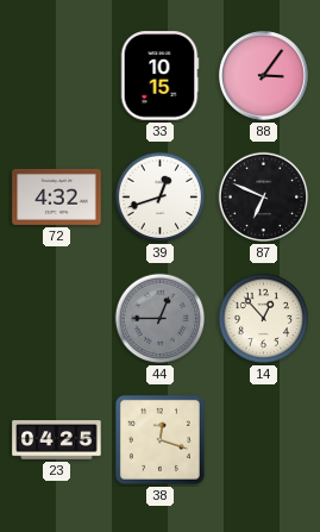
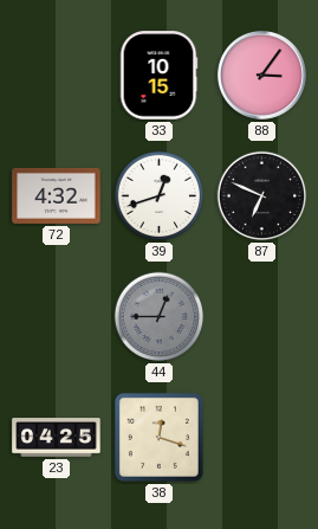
14: 12:53 -> none
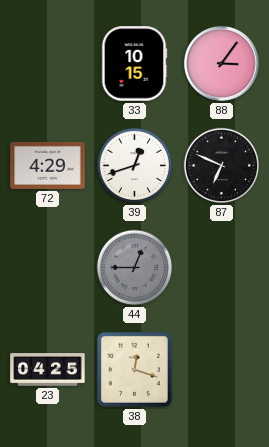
72: 4:32 -> 4:29
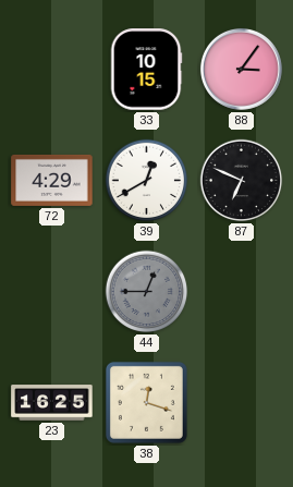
39: 12:42 -> 12:40
23: 04:25 -> 16:25
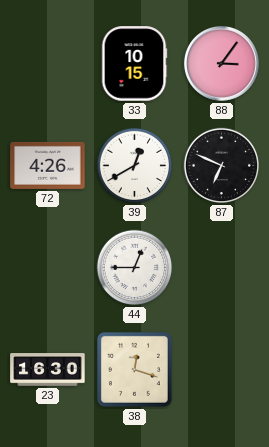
72: 4:29 -> 4:26
44 dial: grey -> white
23: 16:25 -> 16:30
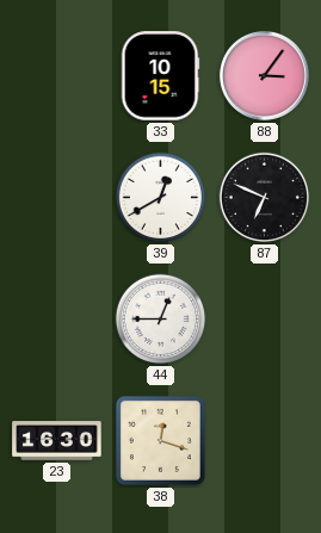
72: 4:26 -> none
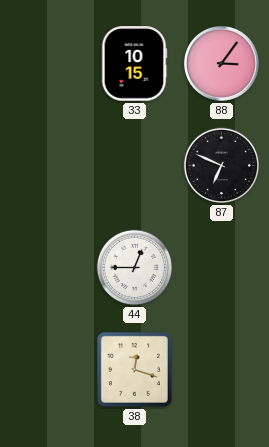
39: 12:40 -> none
23: 16:30 -> none
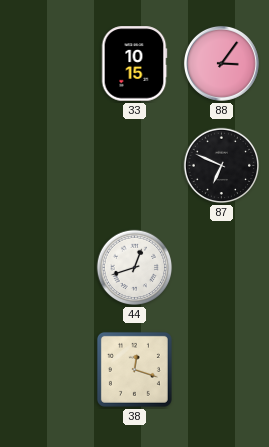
44: 12:45 -> 12:42
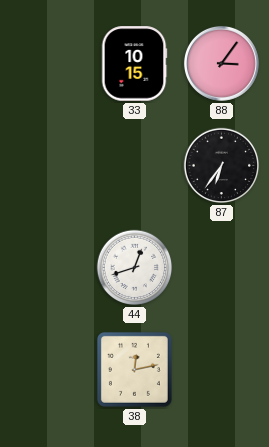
87: 6:49 -> 6:36
38: 12:18 -> 12:13
